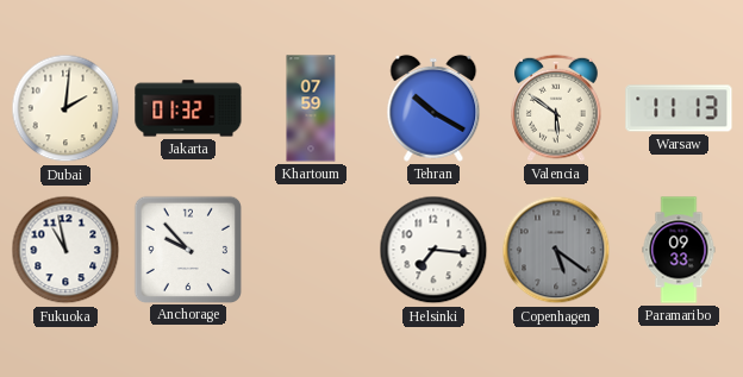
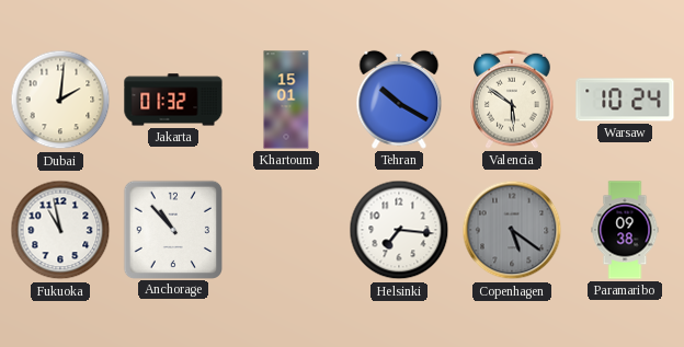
Khartoum: 07:59 -> 15:01
Warsaw: 11:13 -> 10:24
Anchorage: 9:53 -> 10:53
Paramaribo: 09:33 -> 09:38
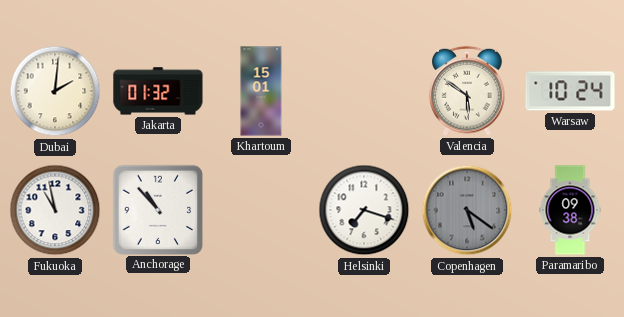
Tehran: 10:20 -> none
Helsinki: 7:16 -> 7:18
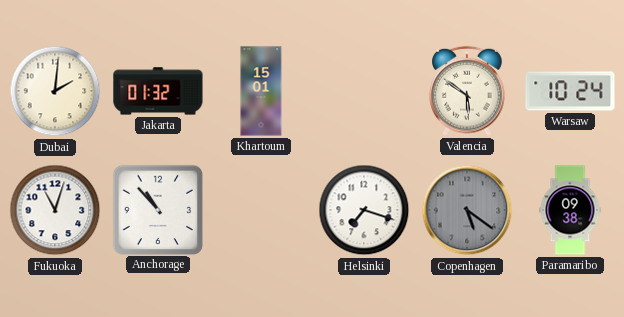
Fukuoka: 10:58 -> 11:03
